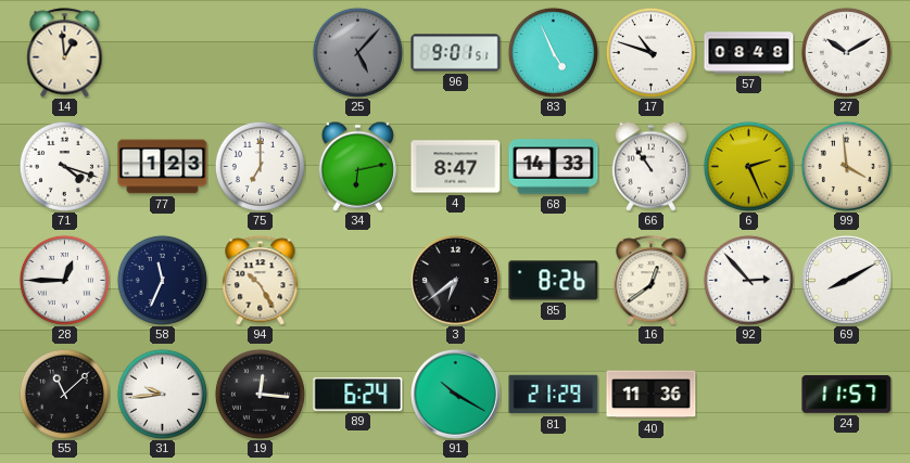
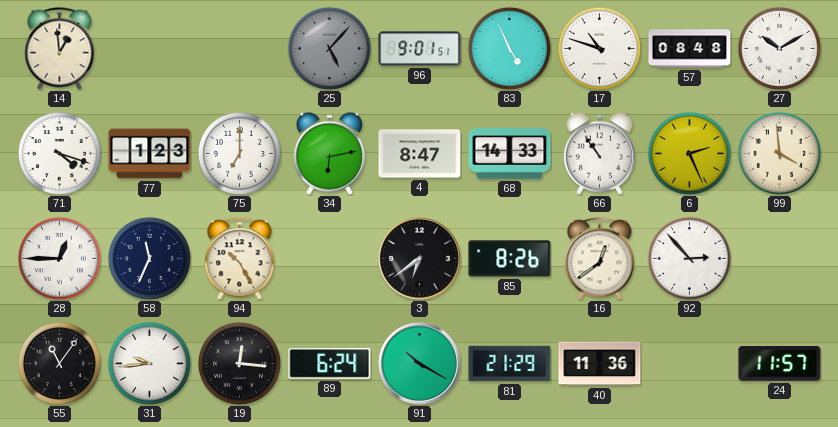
69: 8:10 -> none
55: 11:08 -> 11:06
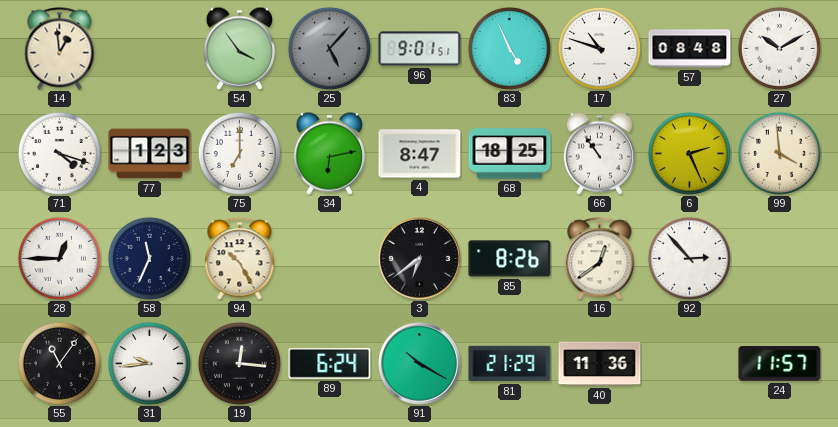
54: none -> 3:54
68: 14:33 -> 18:25
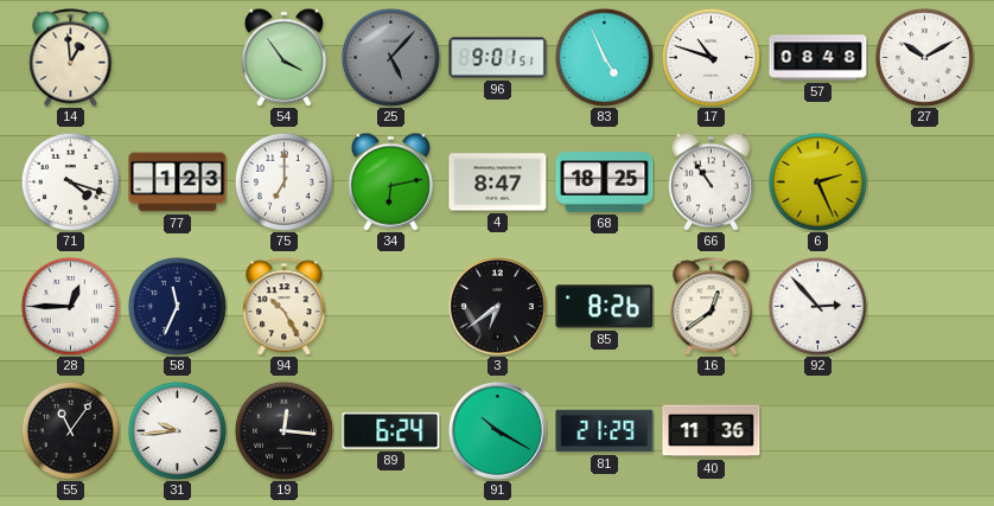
99: 3:59 -> none
24: 11:57 -> none
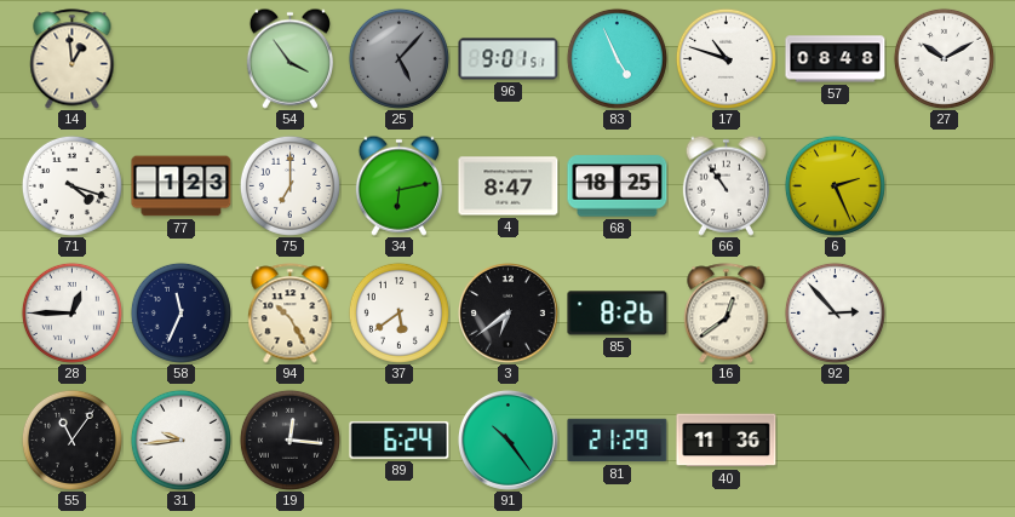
37: none -> 5:39
91: 10:20 -> 10:24
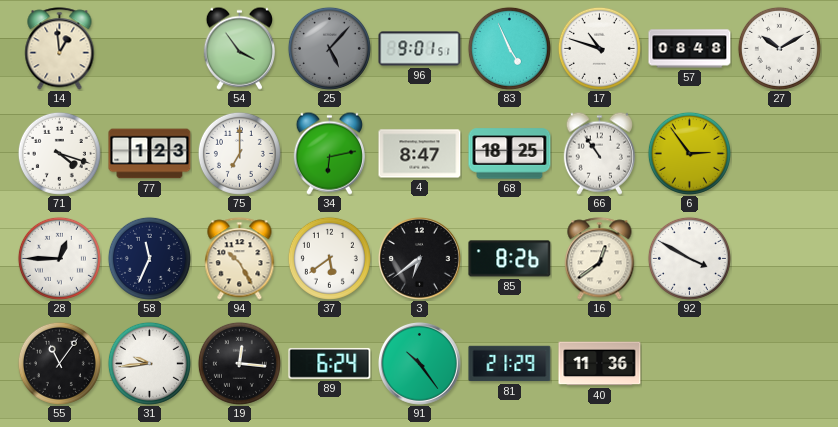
6: 2:26 -> 2:54
92: 2:53 -> 3:50
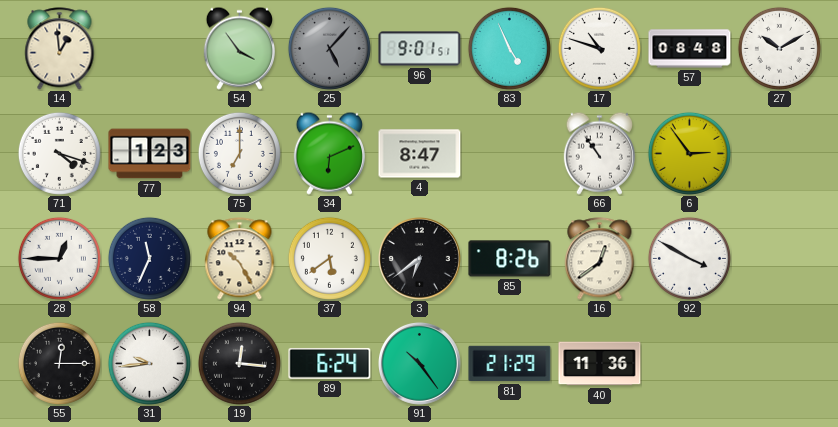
34: 6:13 -> 6:11
68: 18:25 -> none
55: 11:06 -> 12:15
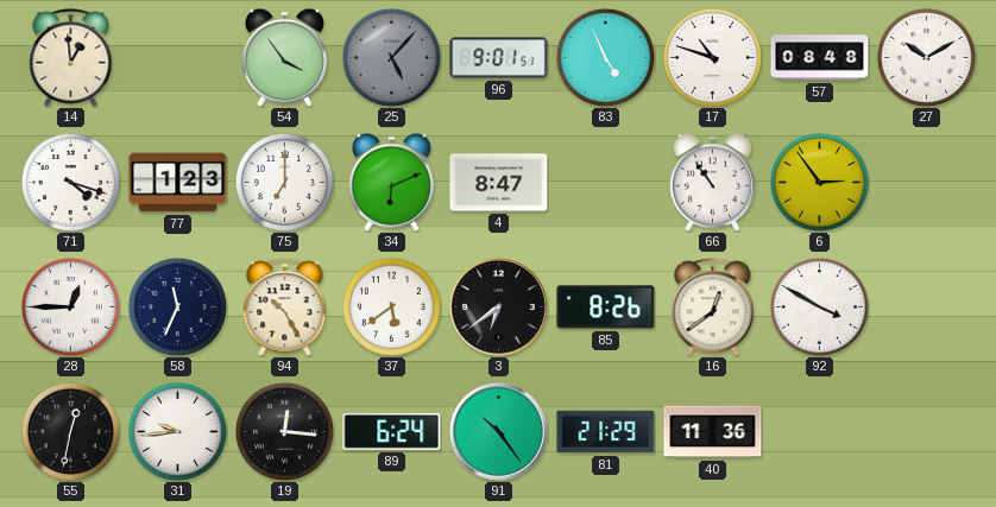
55: 12:15 -> 12:32
